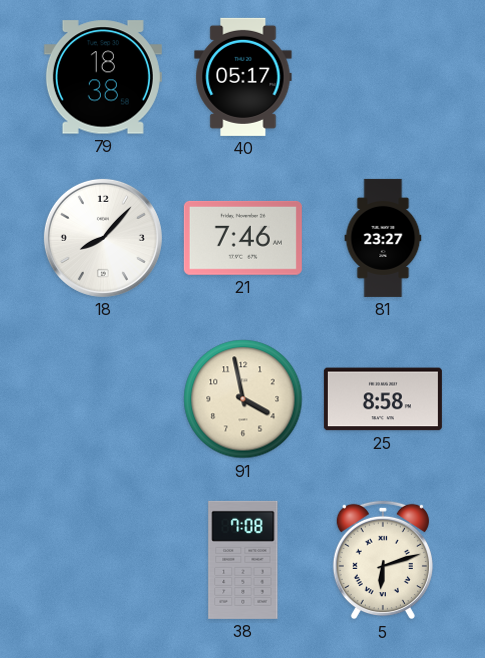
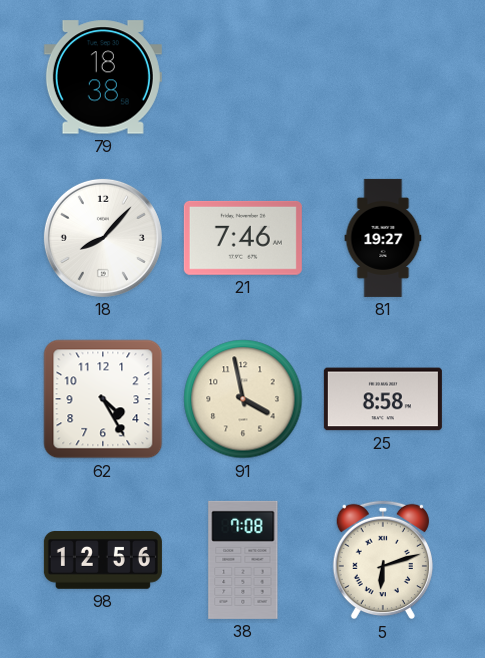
40: 05:17 -> none
81: 23:27 -> 19:27
62: none -> 4:25
98: none -> 12:56
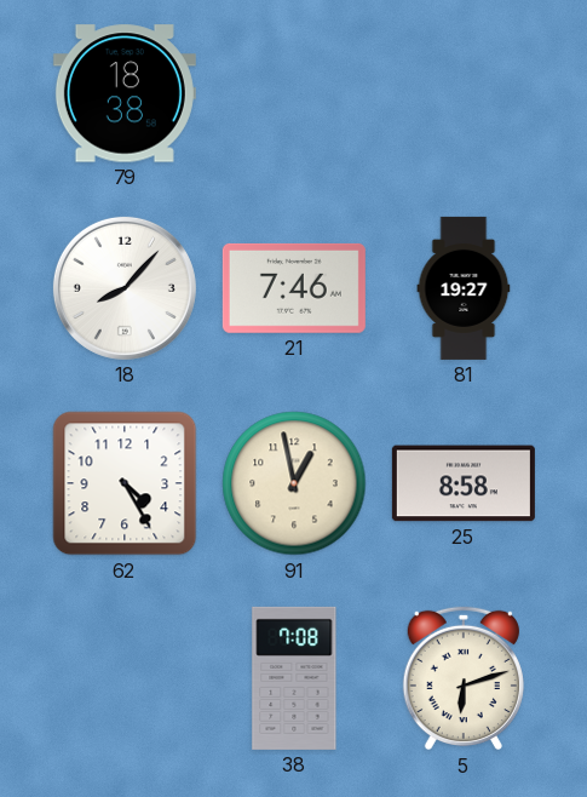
91: 3:58 -> 12:58
98: 12:56 -> none
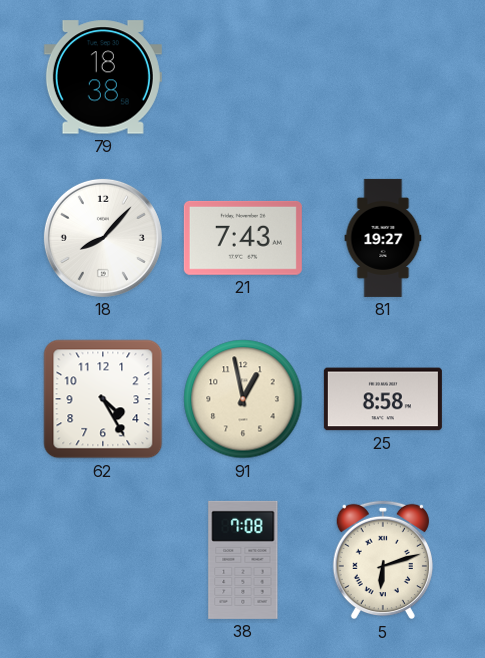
21: 7:46 -> 7:43
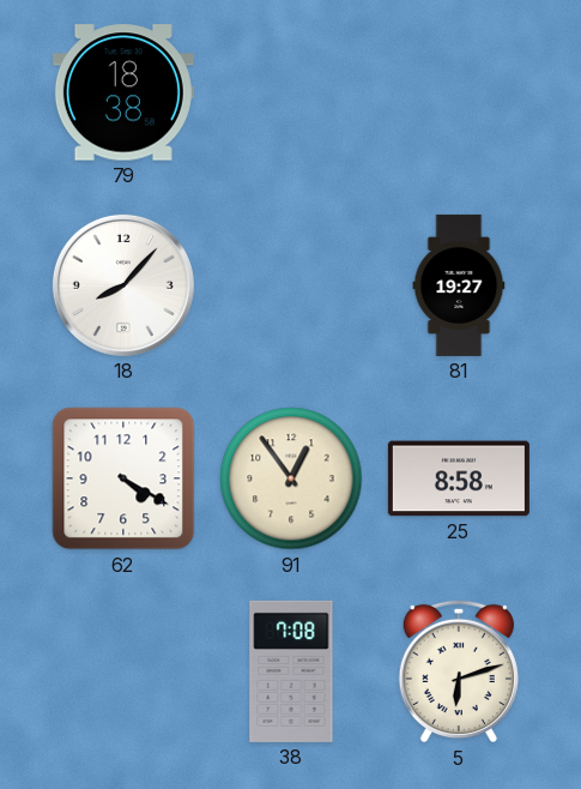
21: 7:43 -> none
62: 4:25 -> 4:20
91: 12:58 -> 12:54
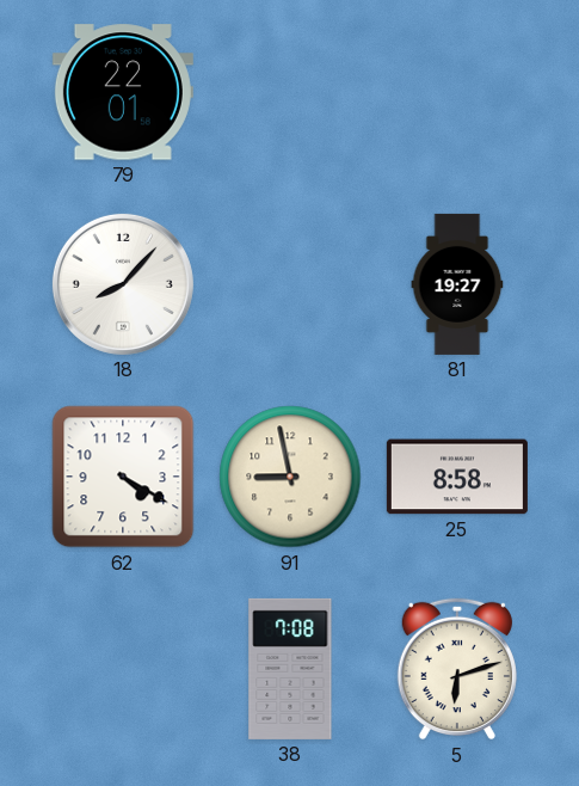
79: 18:38 -> 22:01
91: 12:54 -> 8:58
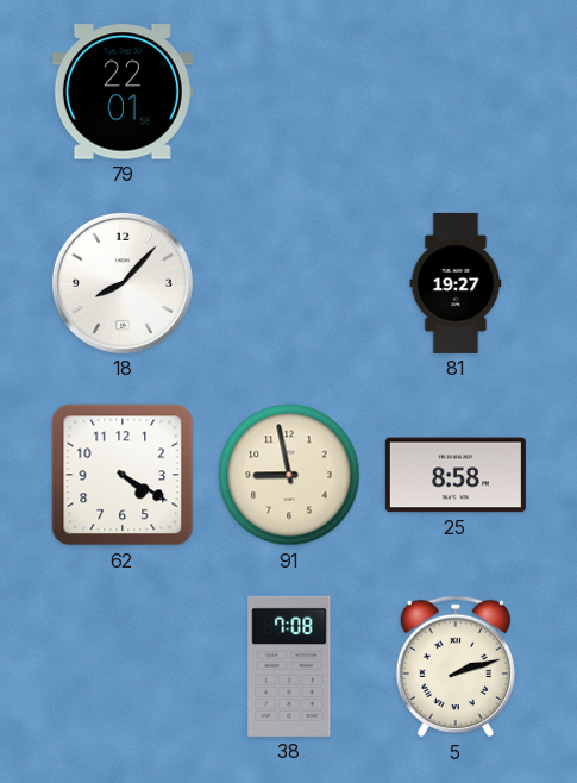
5: 6:12 -> 2:12
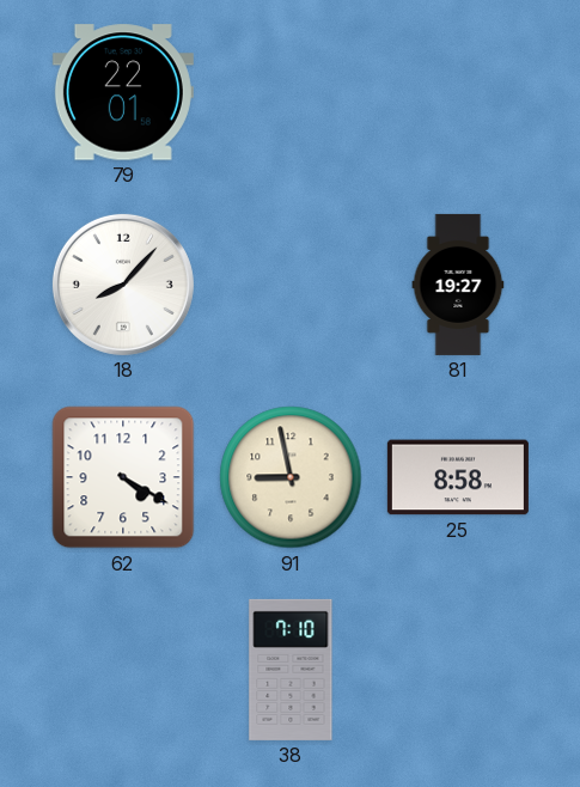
38: 7:08 -> 7:10
5: 2:12 -> none
